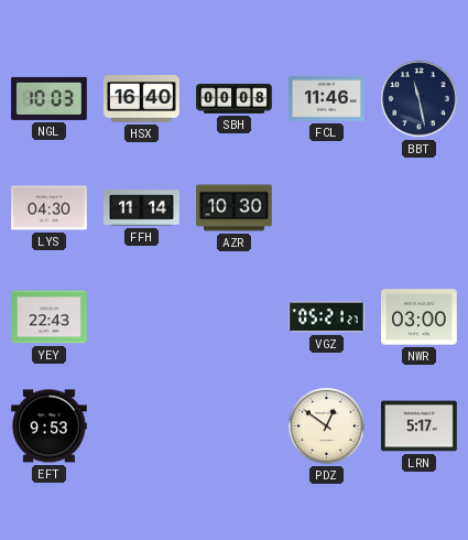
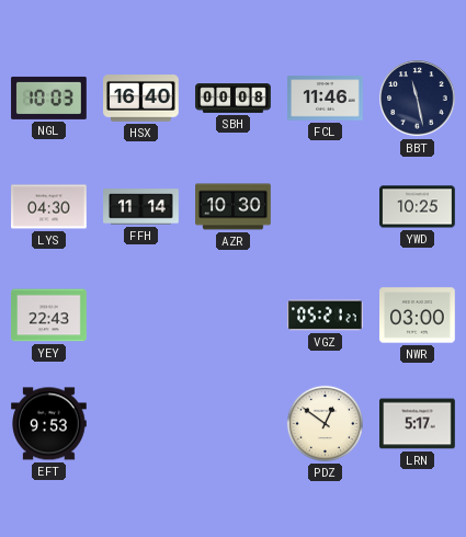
YWD: none -> 10:25
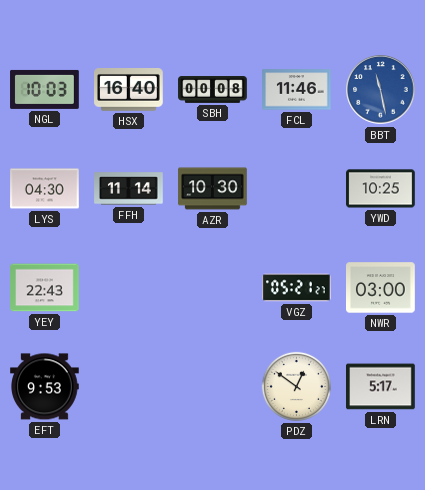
BBT dial: navy -> blue
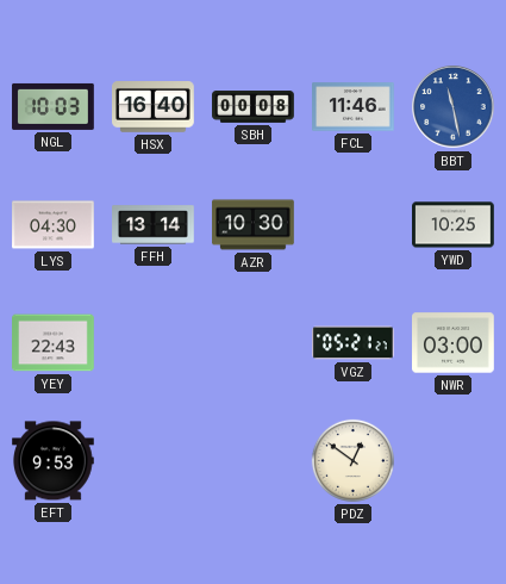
FFH: 11:14 -> 13:14
LRN: 5:17 -> none
